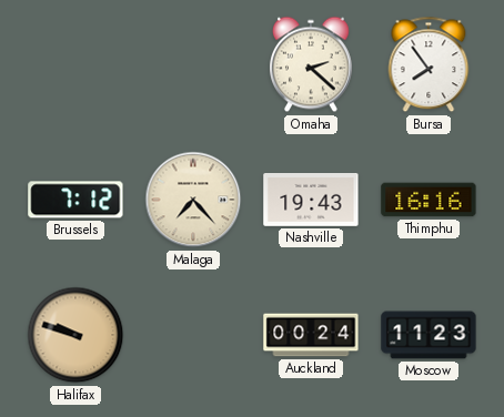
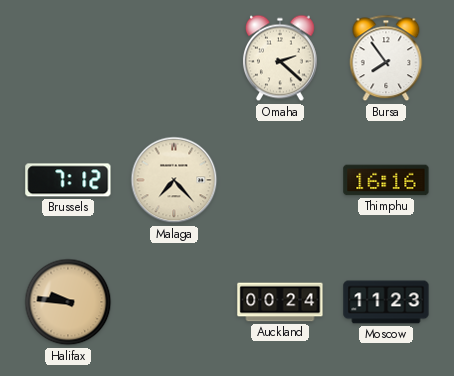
Nashville: 19:43 -> none
Halifax: 9:48 -> 9:46
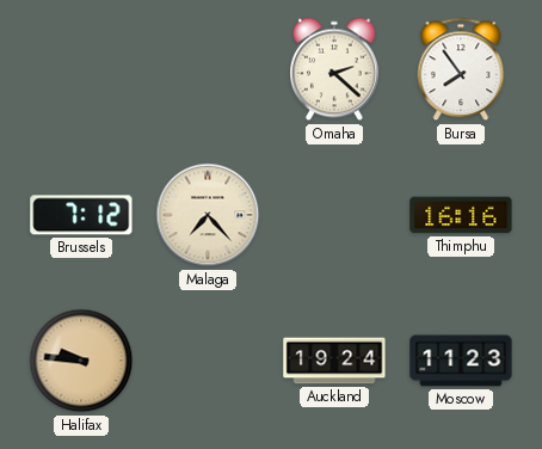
Auckland: 00:24 -> 19:24
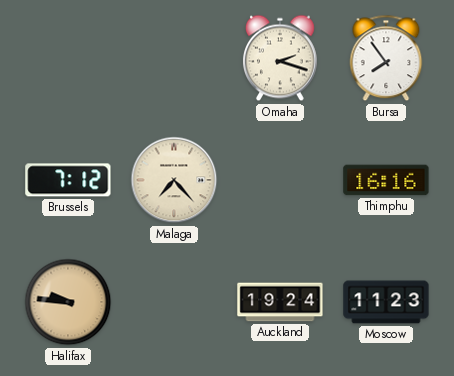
Omaha: 2:22 -> 2:18
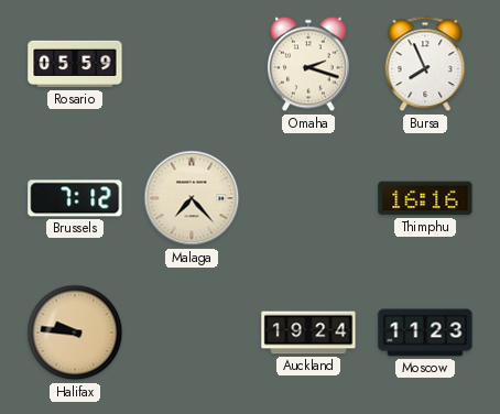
Rosario: none -> 05:59
Bursa: 7:54 -> 7:56
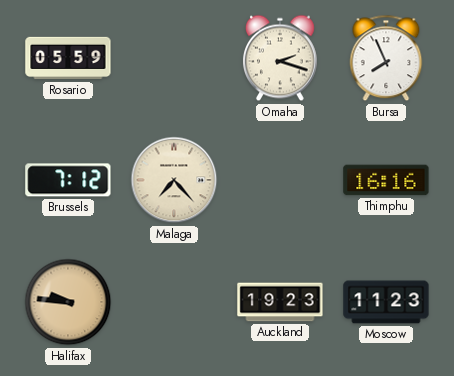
Auckland: 19:24 -> 19:23
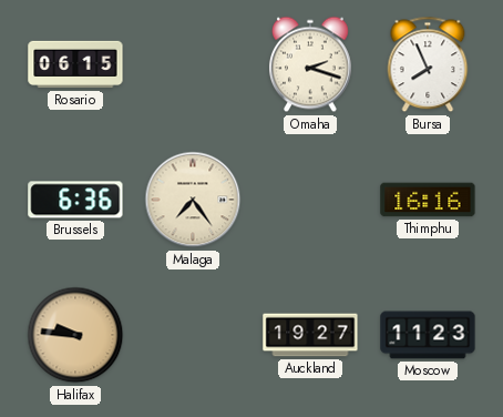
Rosario: 05:59 -> 06:15
Brussels: 7:12 -> 6:36
Malaga: 7:23 -> 7:24
Auckland: 19:23 -> 19:27
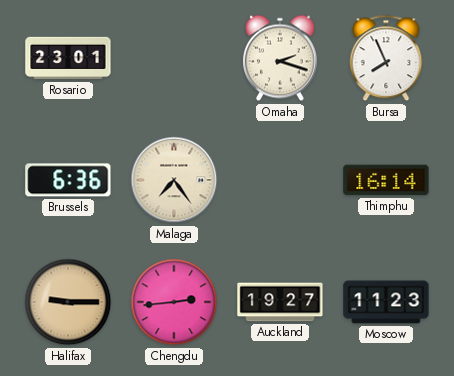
Rosario: 06:15 -> 23:01
Thimphu: 16:16 -> 16:14
Halifax: 9:46 -> 9:15
Chengdu: none -> 2:44
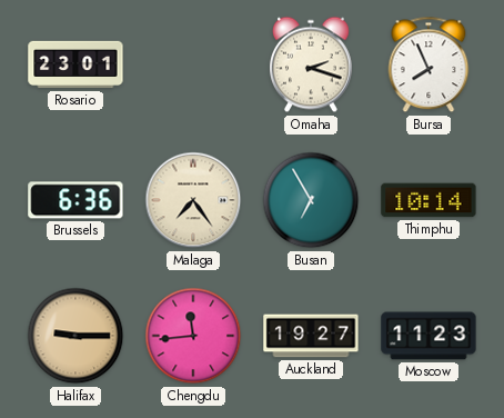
Busan: none -> 6:55
Thimphu: 16:14 -> 10:14
Chengdu: 2:44 -> 11:44
